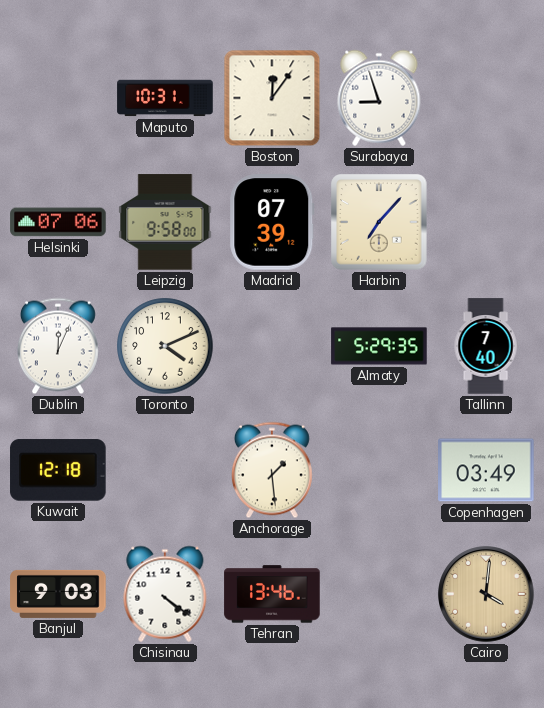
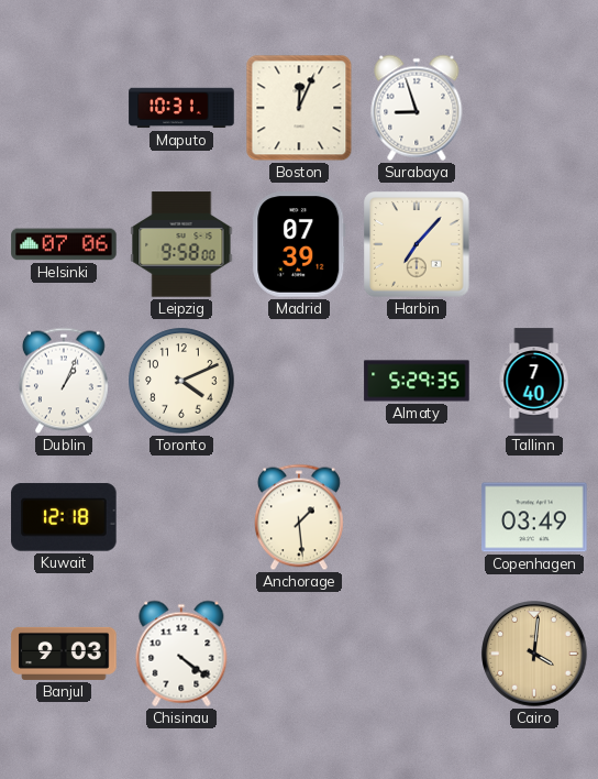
Boston: 12:06 -> 12:04
Dublin: 12:04 -> 1:04
Tehran: 13:46 -> none
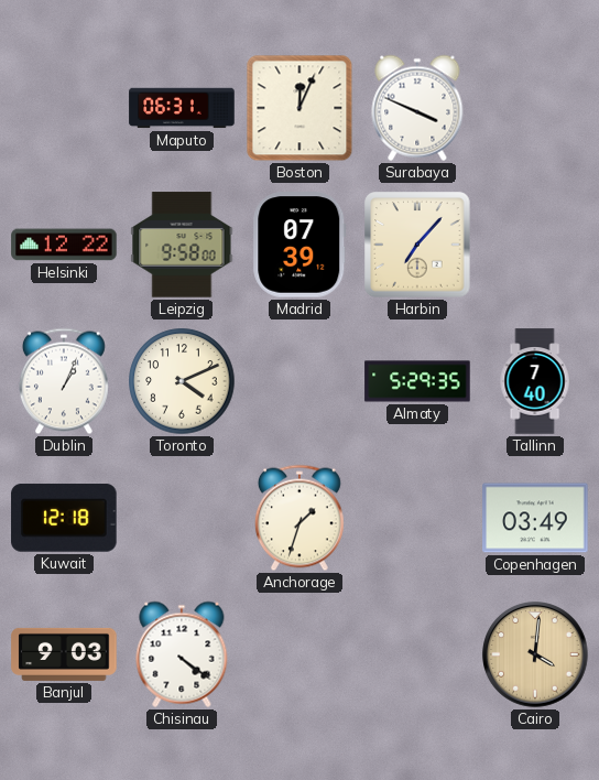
Maputo: 10:31 -> 06:31
Surabaya: 8:57 -> 3:49
Helsinki: 07:06 -> 12:22
Anchorage: 1:29 -> 1:33
